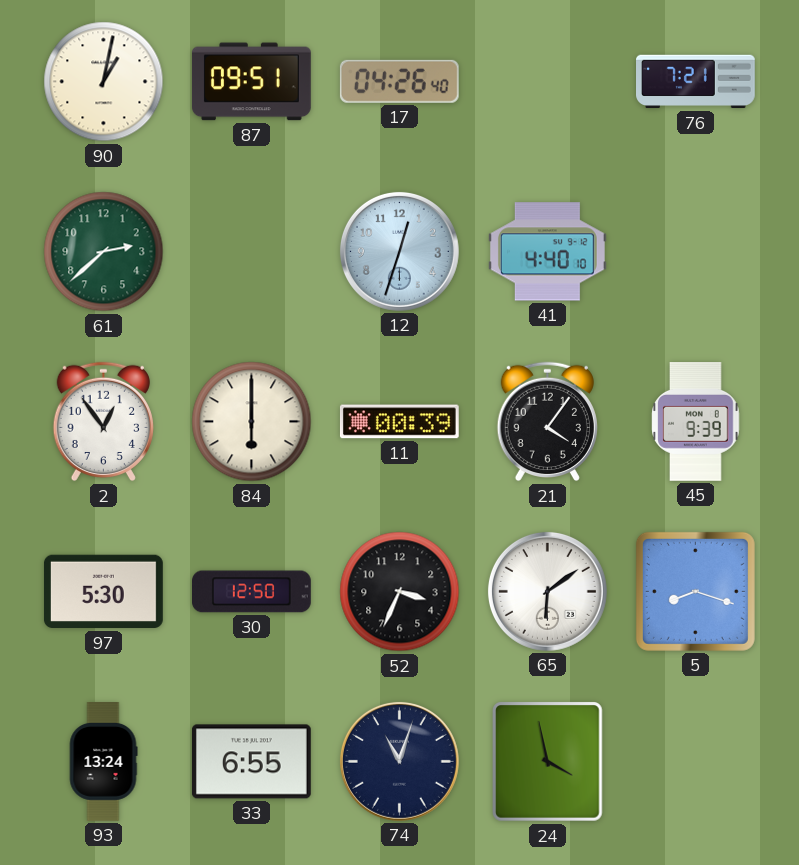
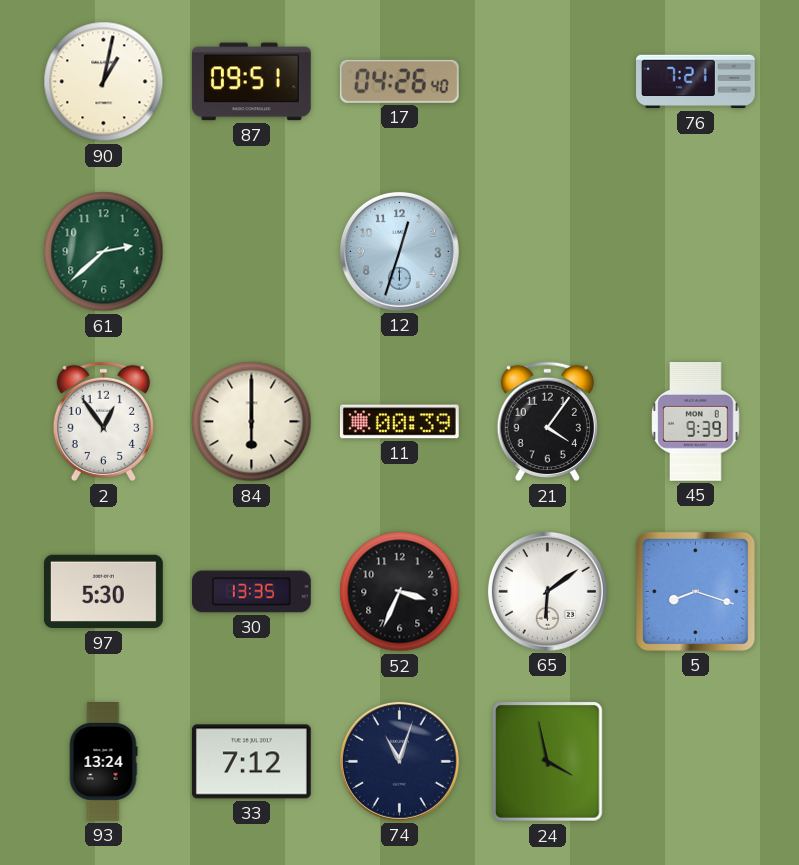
41: 4:40 -> none
30: 12:50 -> 13:35
33: 6:55 -> 7:12
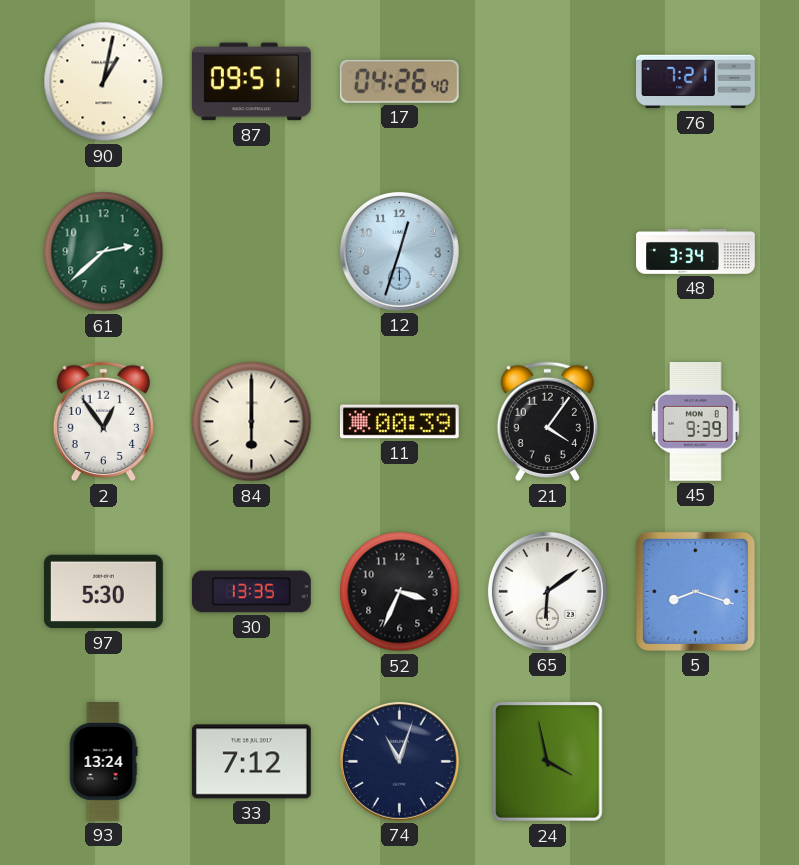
48: none -> 3:34
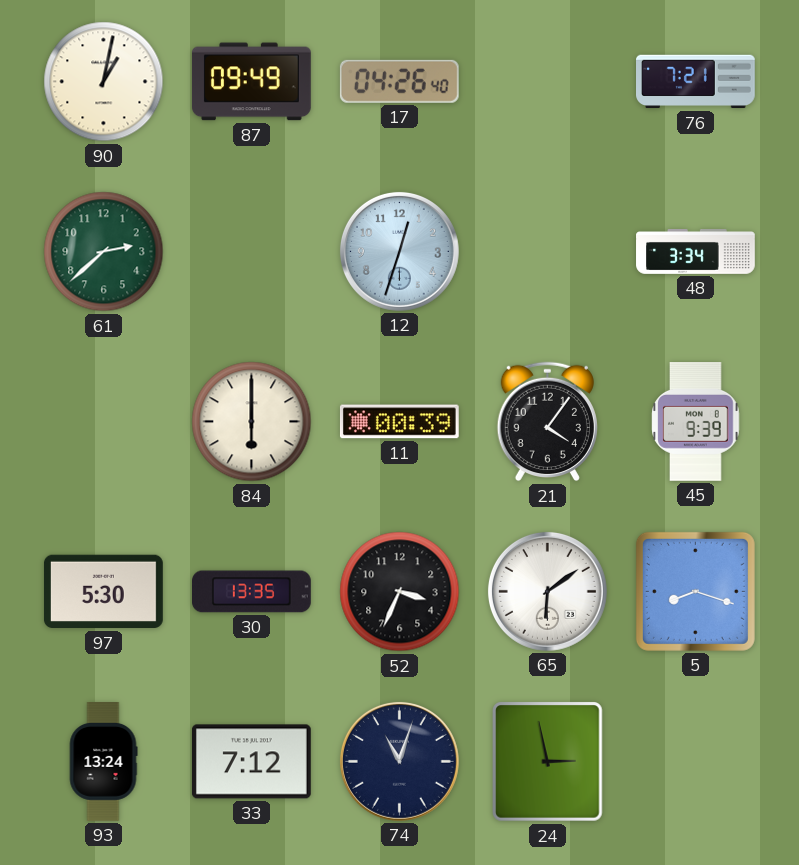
87: 09:51 -> 09:49
2: 12:54 -> none
24: 3:58 -> 2:58
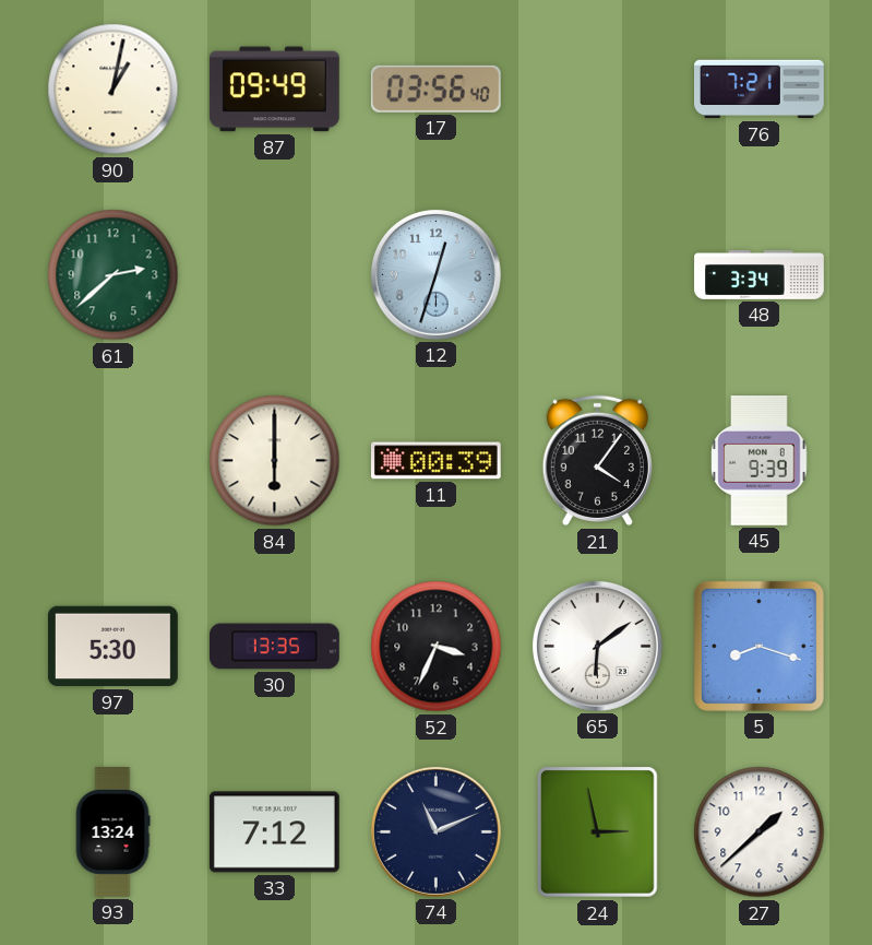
17: 04:26 -> 03:56
74: 11:03 -> 11:11
27: none -> 1:38
